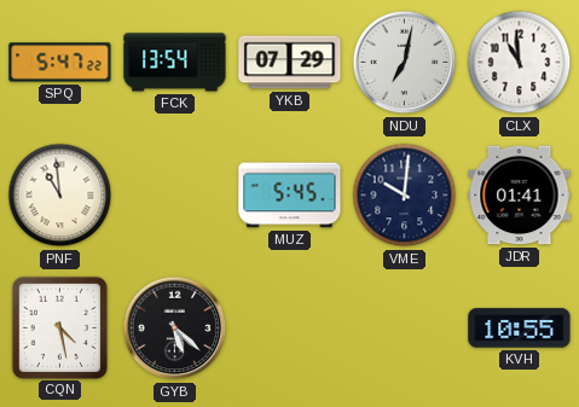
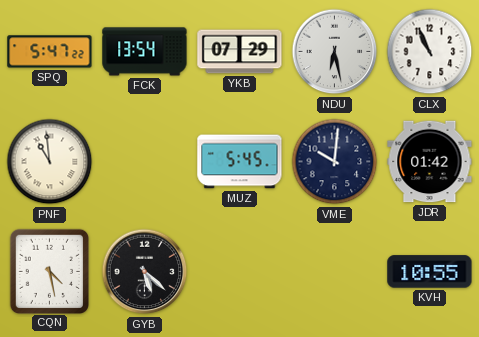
NDU: 7:02 -> 6:28
CLX: 10:59 -> 10:56
JDR: 01:41 -> 01:42
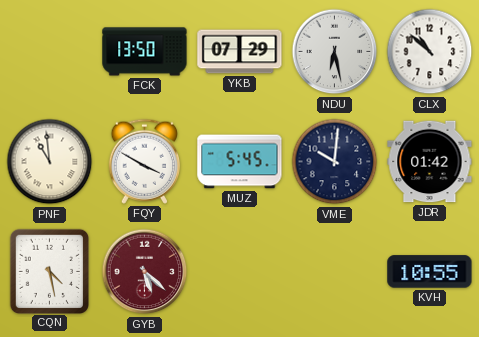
SPQ: 5:47 -> none
FCK: 13:54 -> 13:50
CLX: 10:56 -> 10:52
FQY: none -> 3:50
GYB dial: black -> burgundy
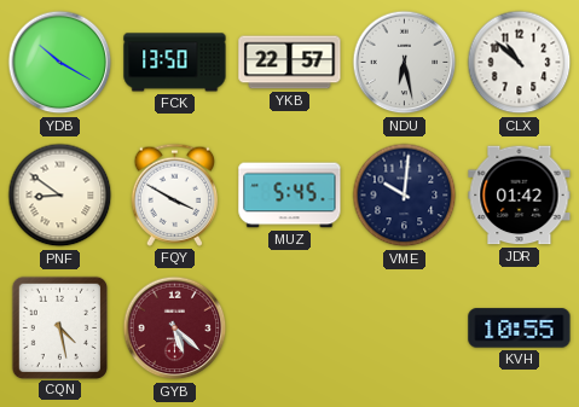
YDB: none -> 10:20
YKB: 07:29 -> 22:57
PNF: 10:59 -> 8:51
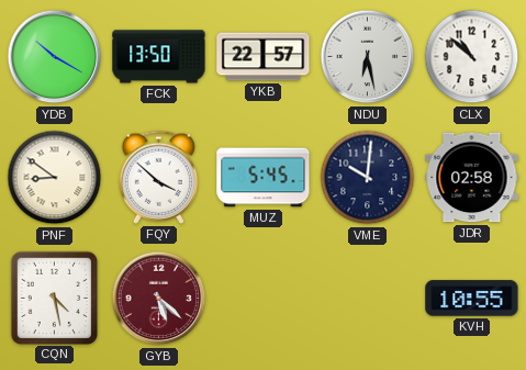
FQY: 3:50 -> 3:52
JDR: 01:42 -> 02:58
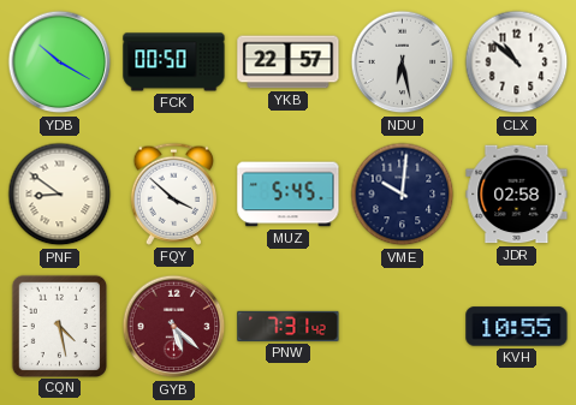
FCK: 13:50 -> 00:50
PNW: none -> 7:31
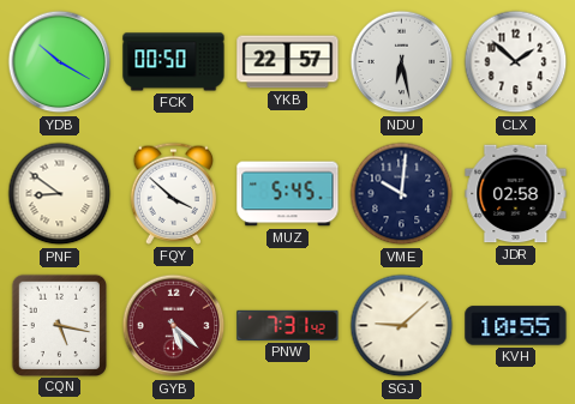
CLX: 10:52 -> 1:52
CQN: 4:28 -> 5:17
SGJ: none -> 9:08
